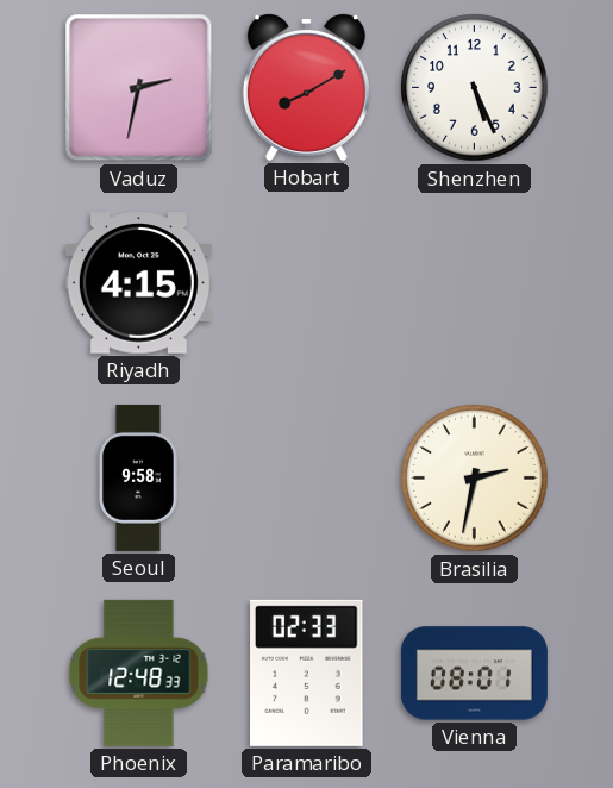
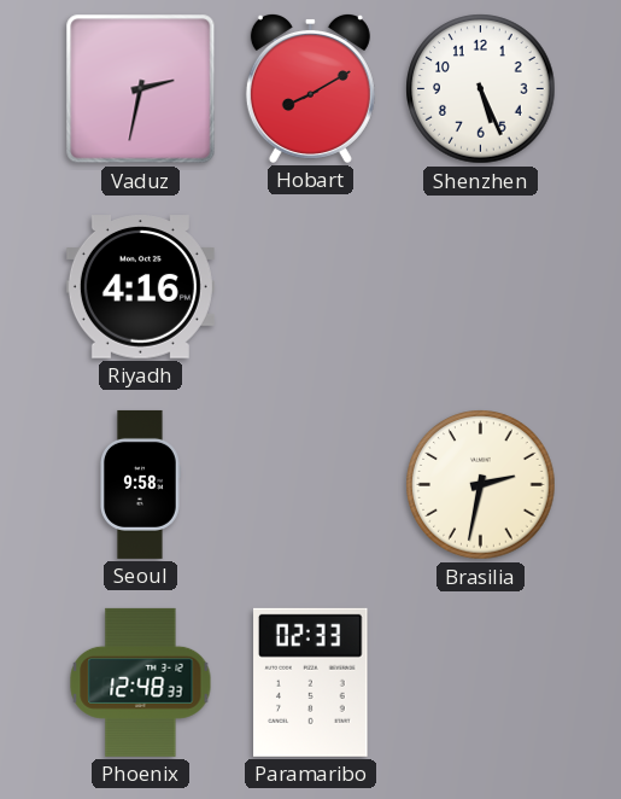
Riyadh: 4:15 -> 4:16
Vienna: 08:01 -> none
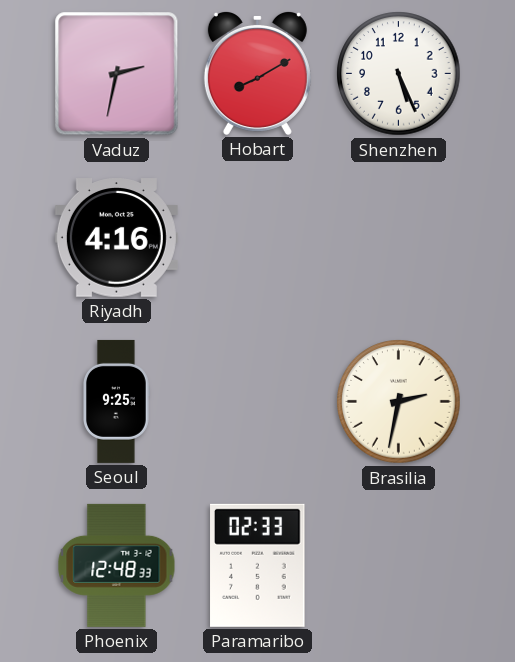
Seoul: 9:58 -> 9:25
